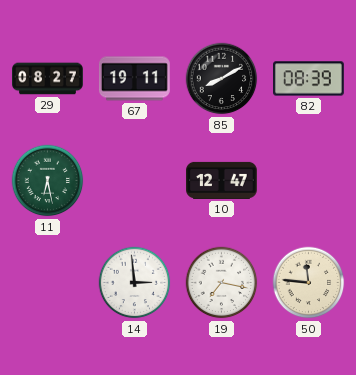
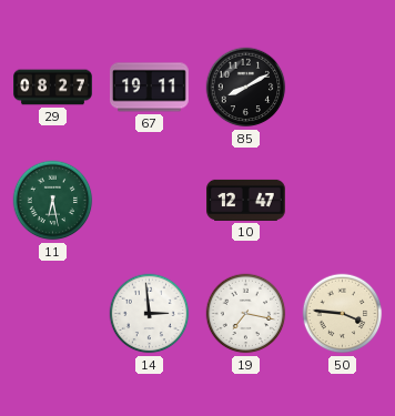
82: 08:39 -> none
50: 11:46 -> 3:46
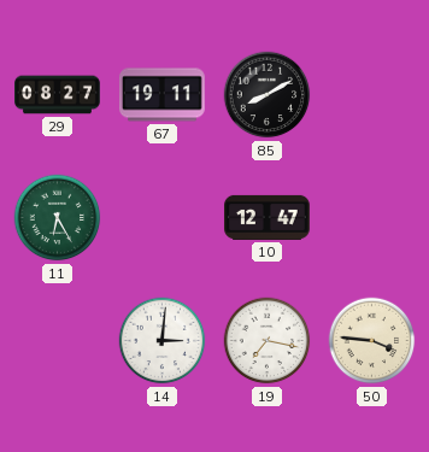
11: 6:28 -> 6:25
14: 2:59 -> 3:01
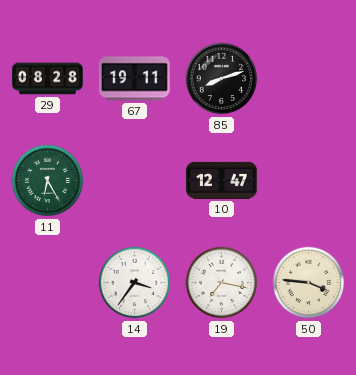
29: 08:27 -> 08:28
85: 8:10 -> 8:12
14: 3:01 -> 3:36
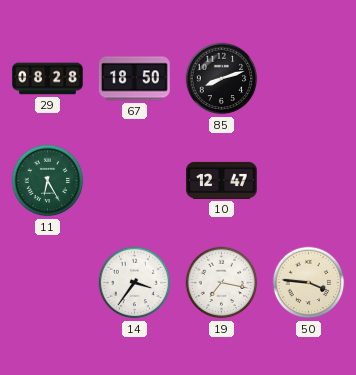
67: 19:11 -> 18:50
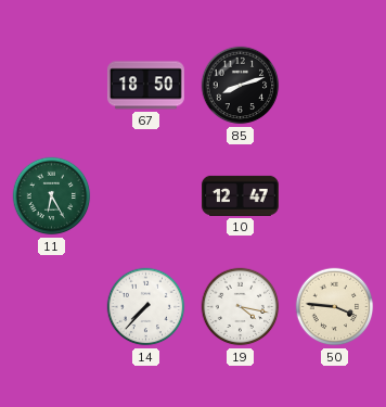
29: 08:28 -> none
14: 3:36 -> 7:37
19: 7:17 -> 4:17
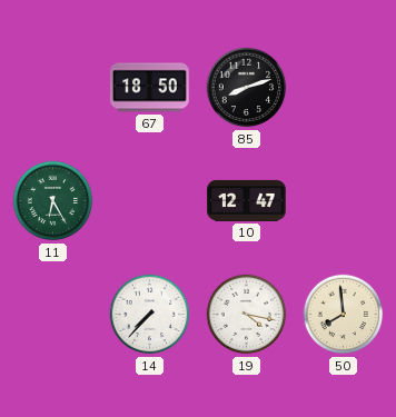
50: 3:46 -> 7:59
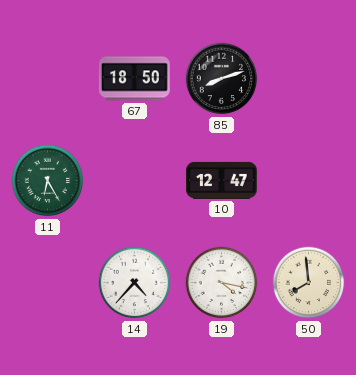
14: 7:37 -> 4:37
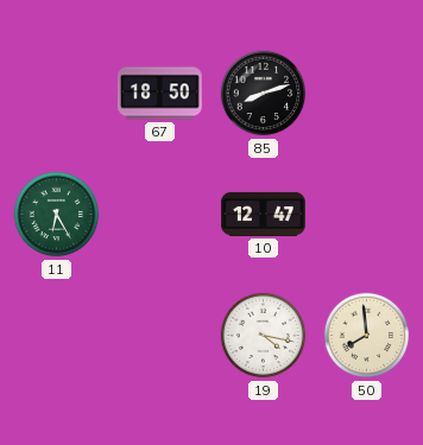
14: 4:37 -> none
